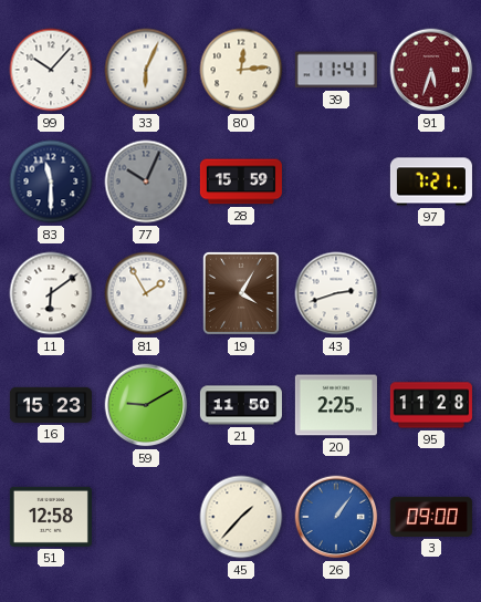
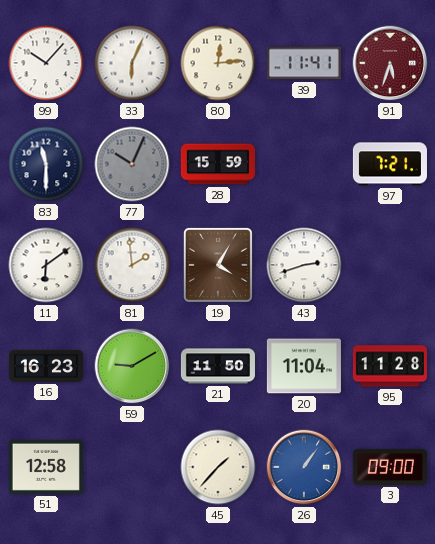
81: 1:55 -> 1:59
16: 15:23 -> 16:23
20: 2:25 -> 11:04
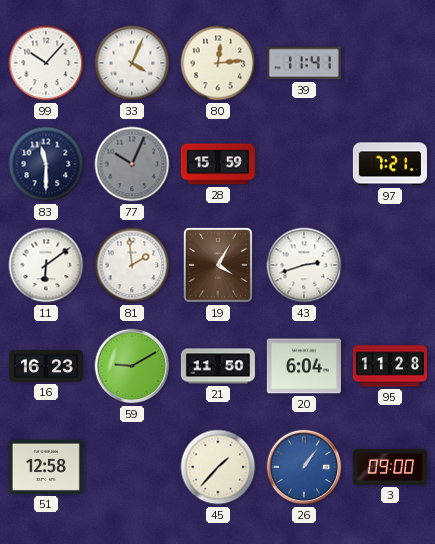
33: 6:04 -> 4:04
91: 5:33 -> none
20: 11:04 -> 6:04
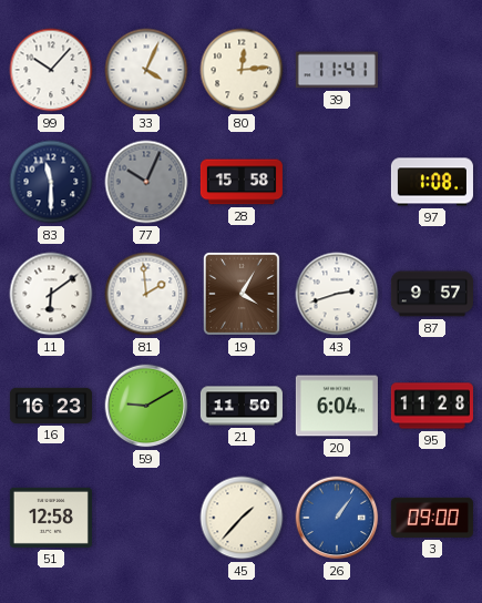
28: 15:59 -> 15:58
97: 7:21 -> 1:08
87: none -> 9:57
